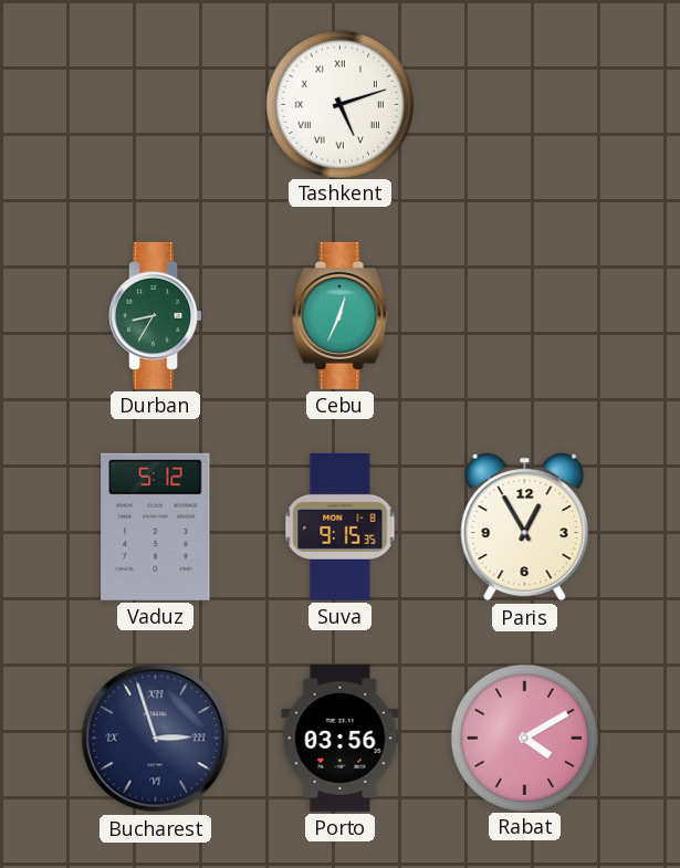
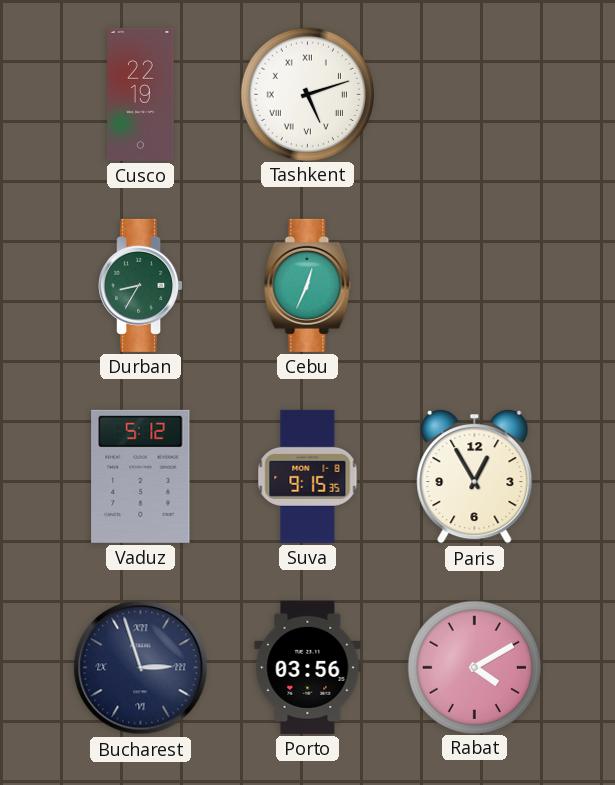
Cusco: none -> 22:19
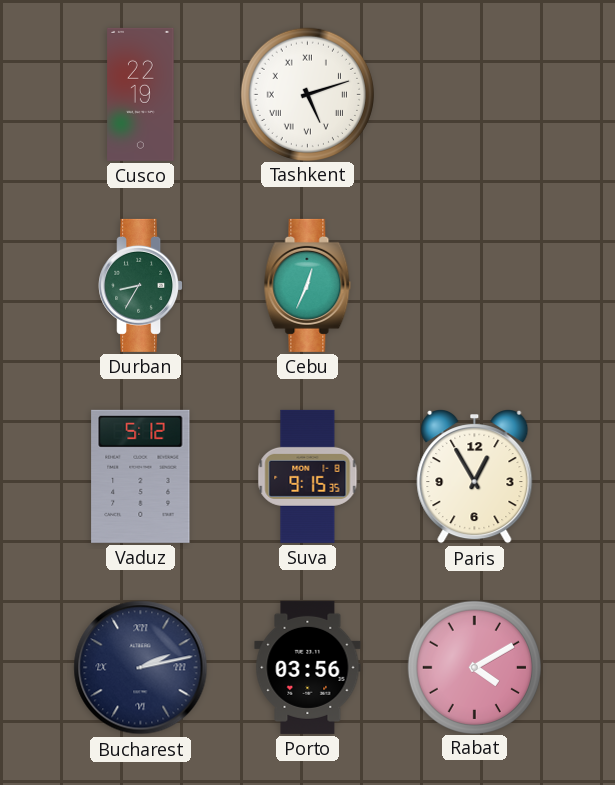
Bucharest: 2:57 -> 2:13
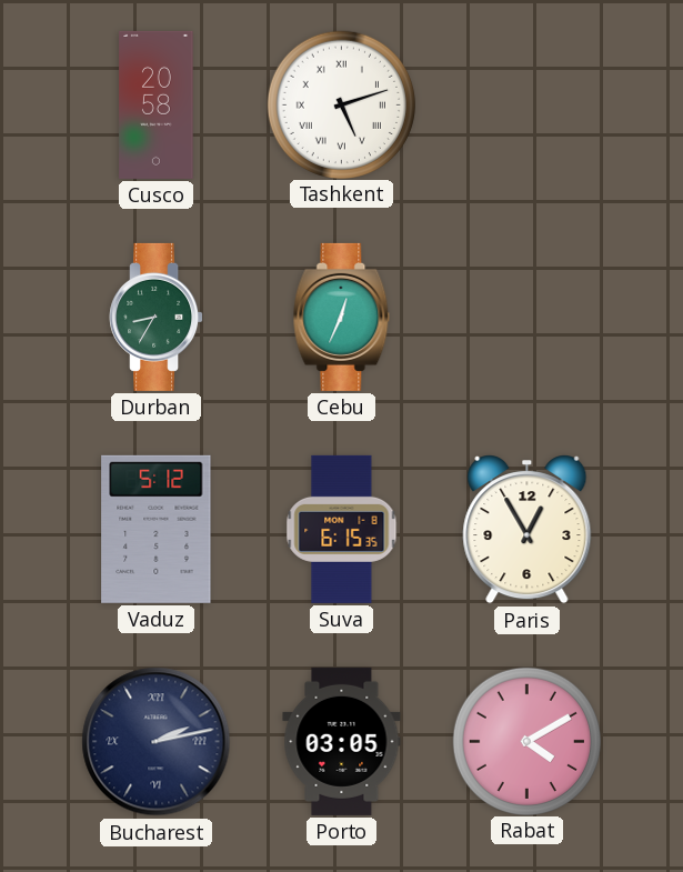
Cusco: 22:19 -> 20:58
Suva: 9:15 -> 6:15
Porto: 03:56 -> 03:05
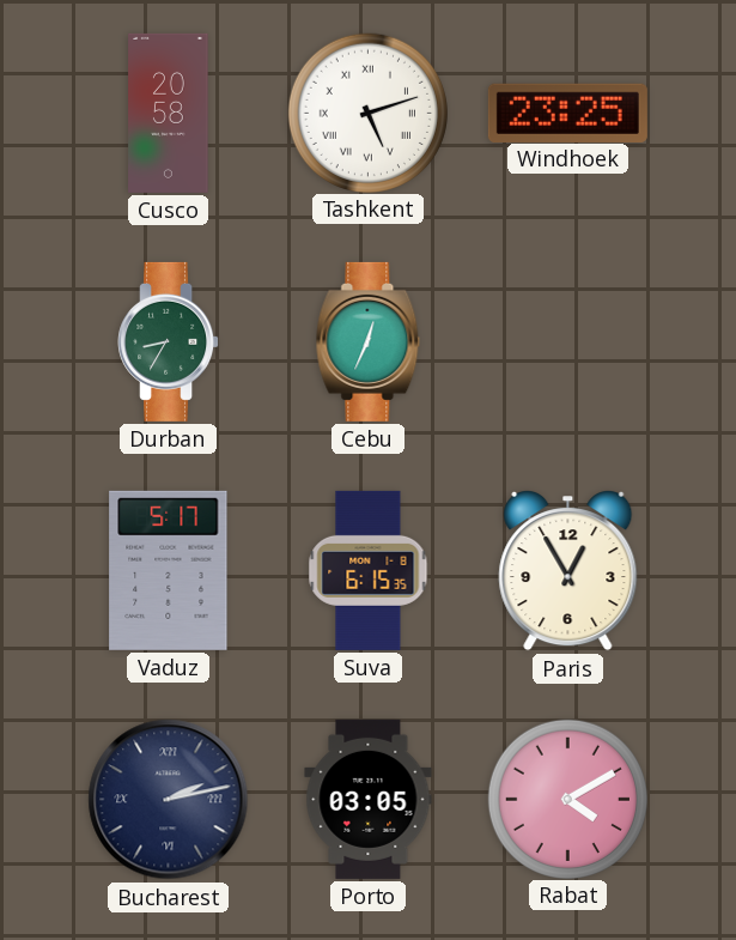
Windhoek: none -> 23:25
Vaduz: 5:12 -> 5:17
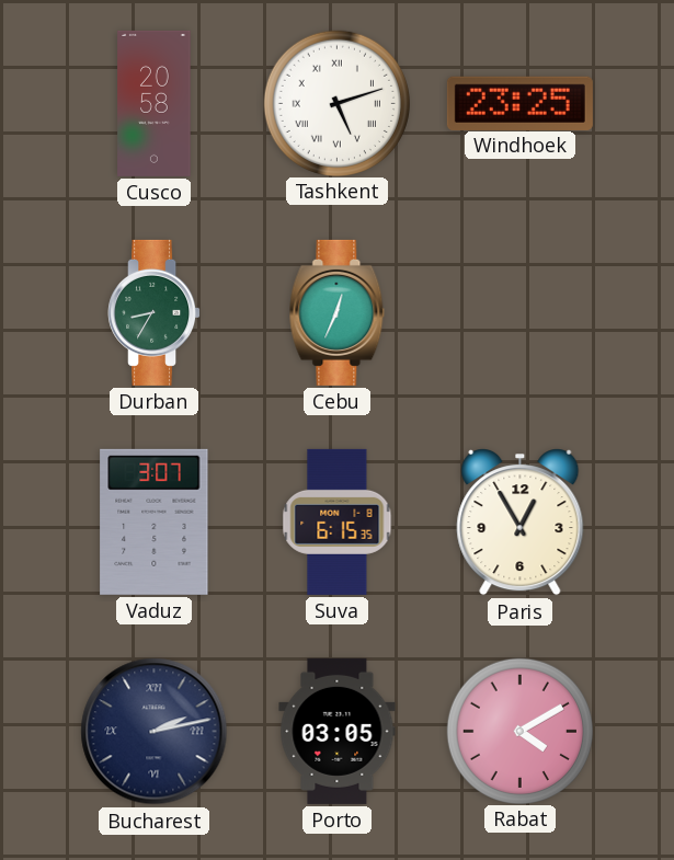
Vaduz: 5:17 -> 3:07
